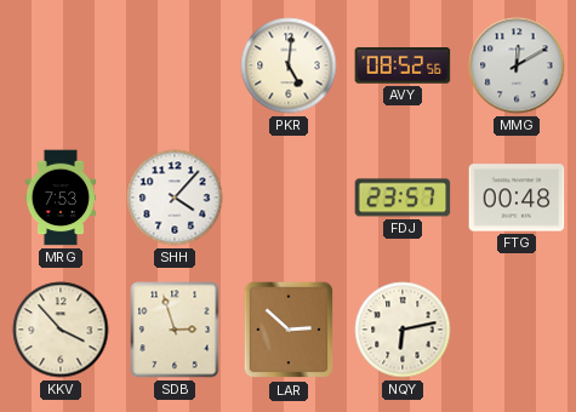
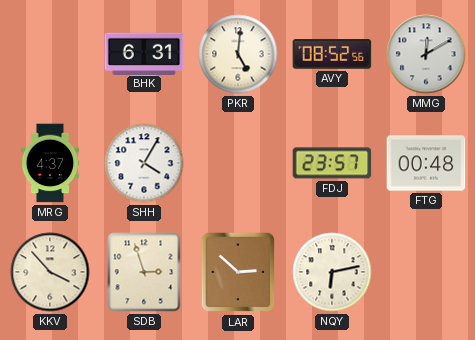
BHK: none -> 6:31
MRG: 7:53 -> 4:37
SHH: 4:07 -> 4:05
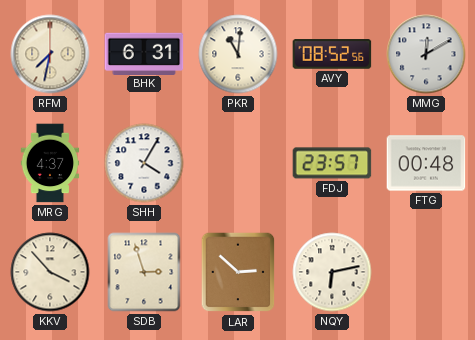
RFM: none -> 7:32
PKR: 5:01 -> 11:01
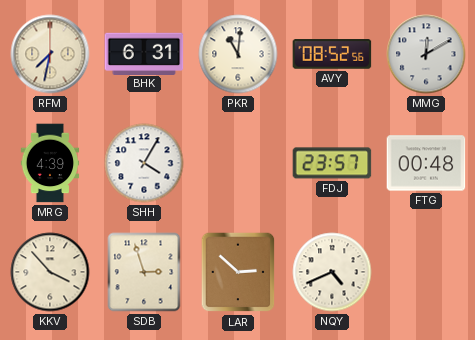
MRG: 4:37 -> 4:39
NQY: 6:13 -> 4:41
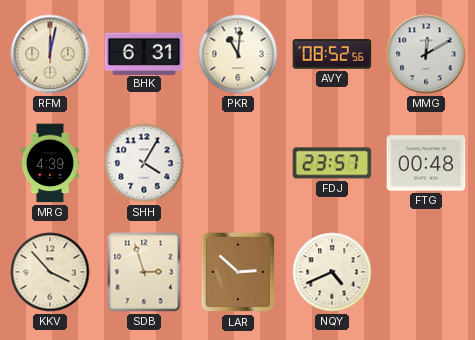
RFM: 7:32 -> 12:02
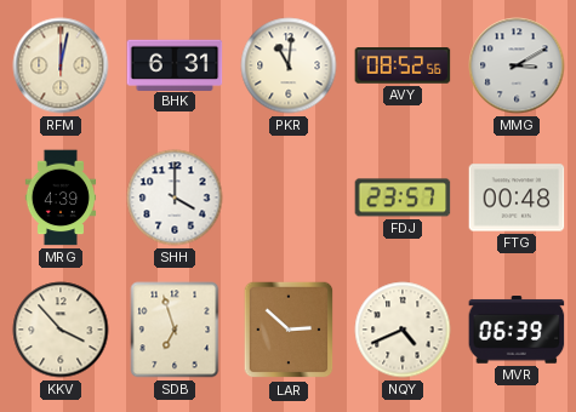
MMG: 12:10 -> 3:10
SHH: 4:05 -> 4:00
SDB: 2:57 -> 6:57
MVR: none -> 06:39
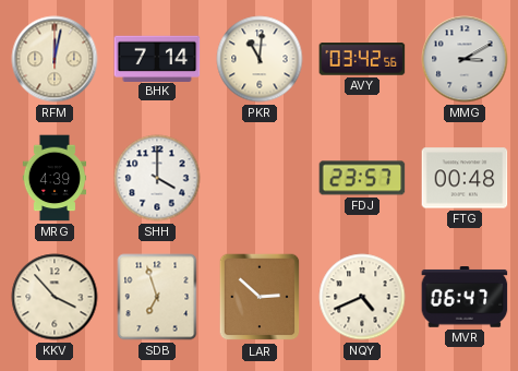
BHK: 6:31 -> 7:14
AVY: 08:52 -> 03:42
MVR: 06:39 -> 06:47
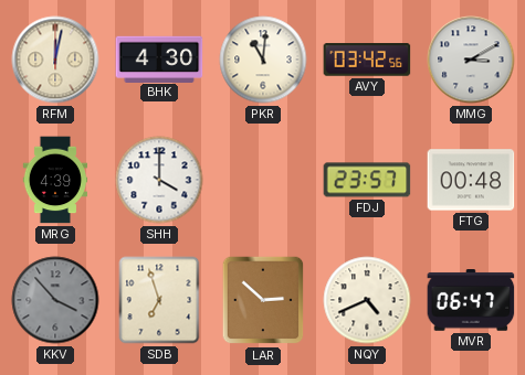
BHK: 7:14 -> 4:30
KKV dial: cream -> grey
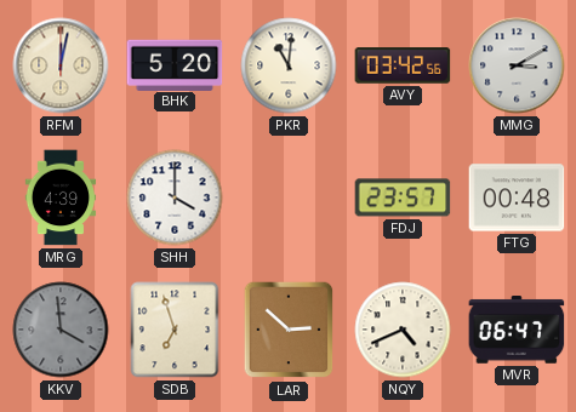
BHK: 4:30 -> 5:20
KKV: 3:53 -> 3:59
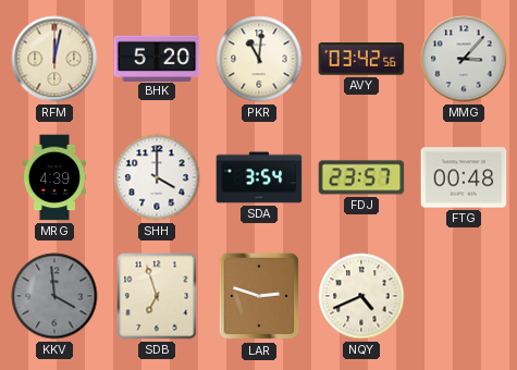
MMG: 3:10 -> 3:07
SDA: none -> 3:54
LAR: 2:52 -> 2:48
MVR: 06:47 -> none
